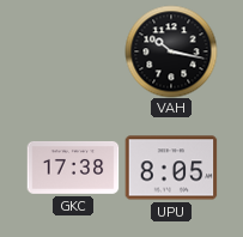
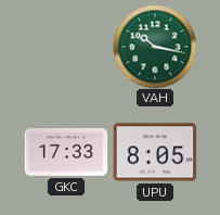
VAH dial: black -> green
GKC: 17:38 -> 17:33
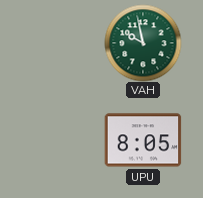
VAH: 10:17 -> 9:58
GKC: 17:33 -> none
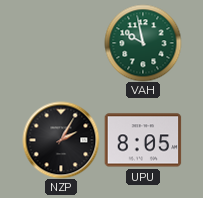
NZP: none -> 2:05
